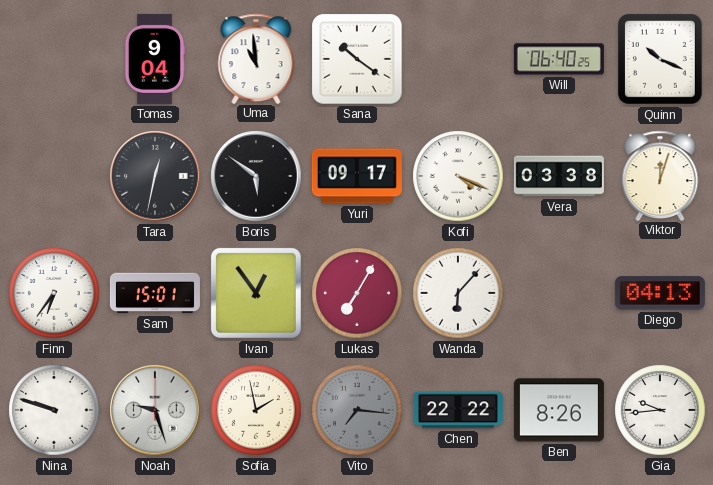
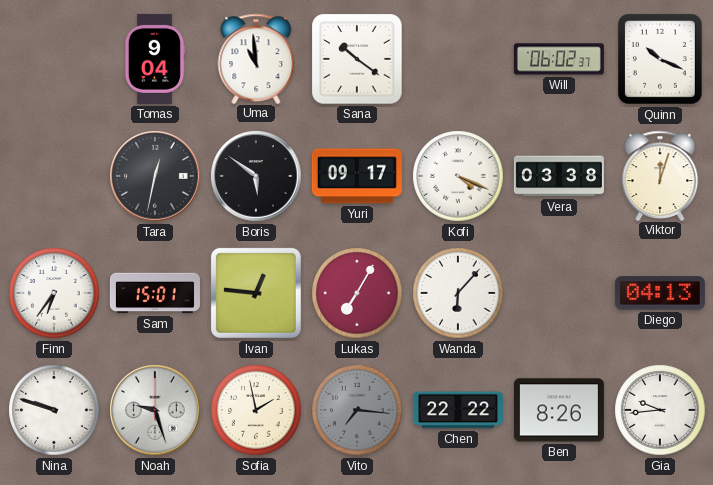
Will: 06:40 -> 06:02
Ivan: 12:54 -> 12:46
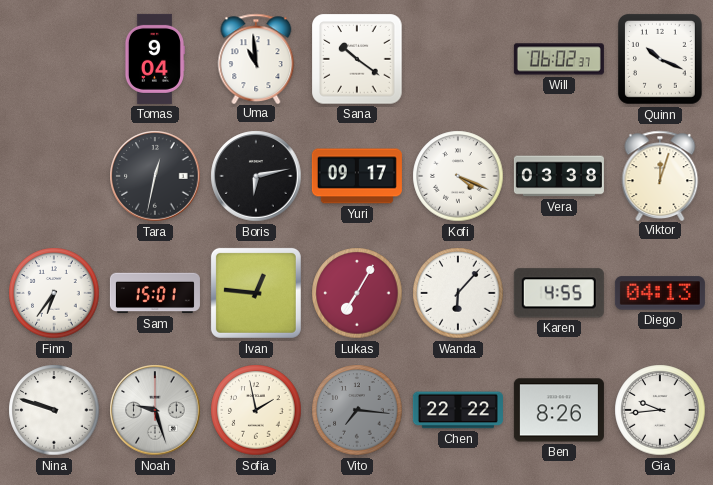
Boris: 5:51 -> 6:13
Karen: none -> 4:55
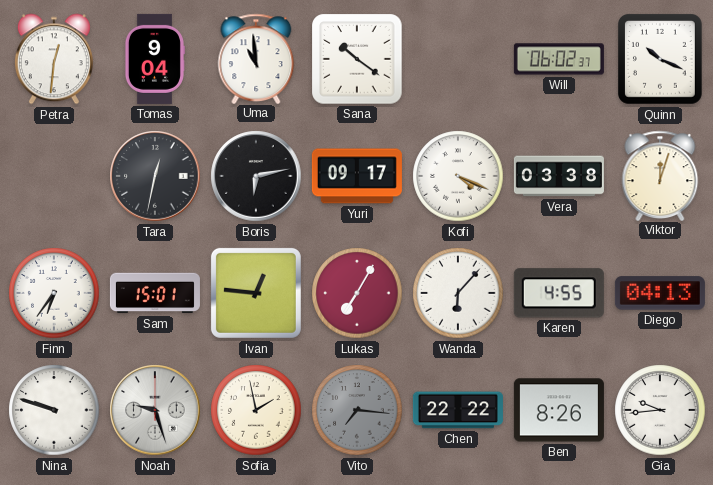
Petra: none -> 12:31
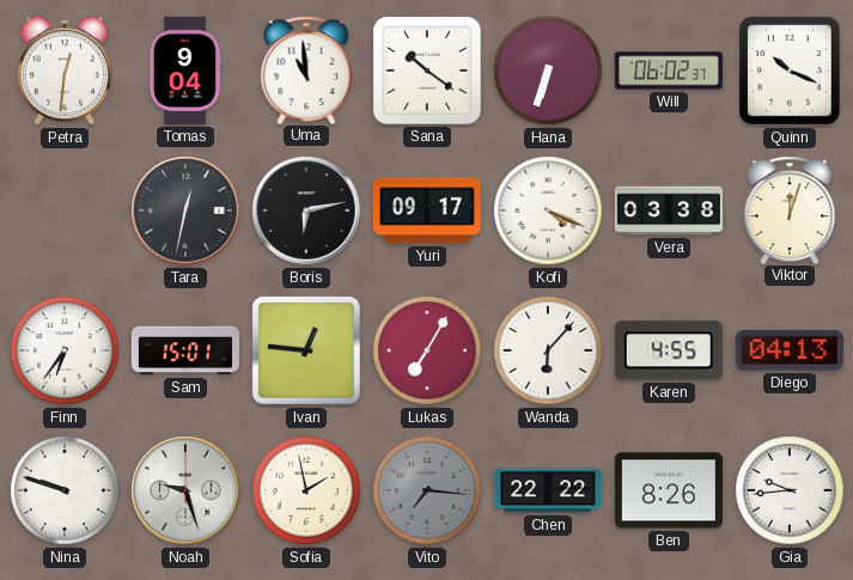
Hana: none -> 6:33
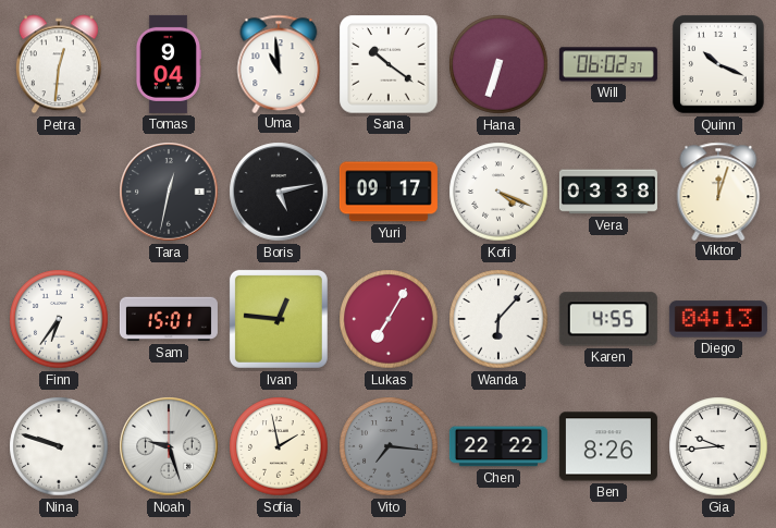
Boris: 6:13 -> 5:13
